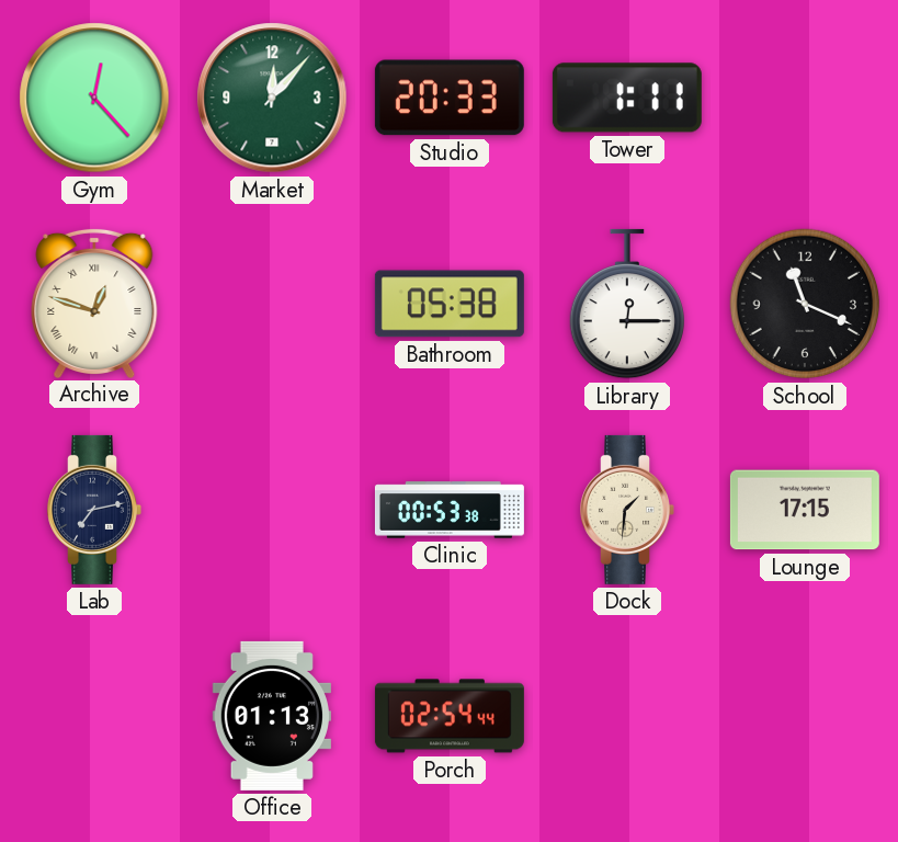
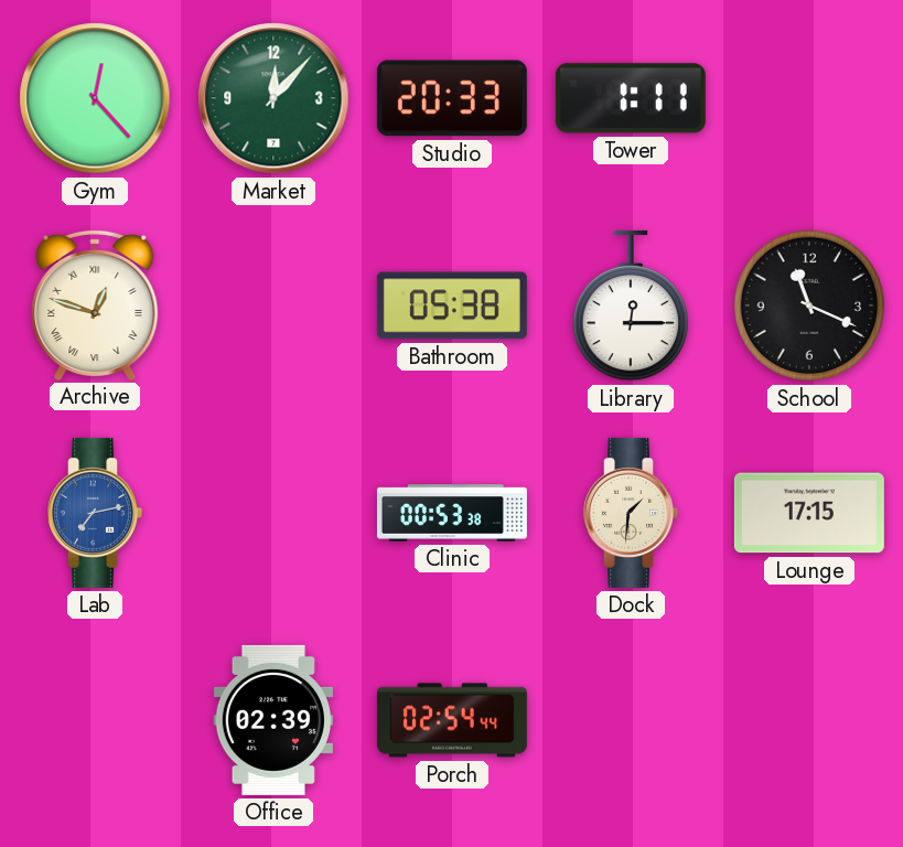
Lab dial: navy -> blue
Office: 01:13 -> 02:39
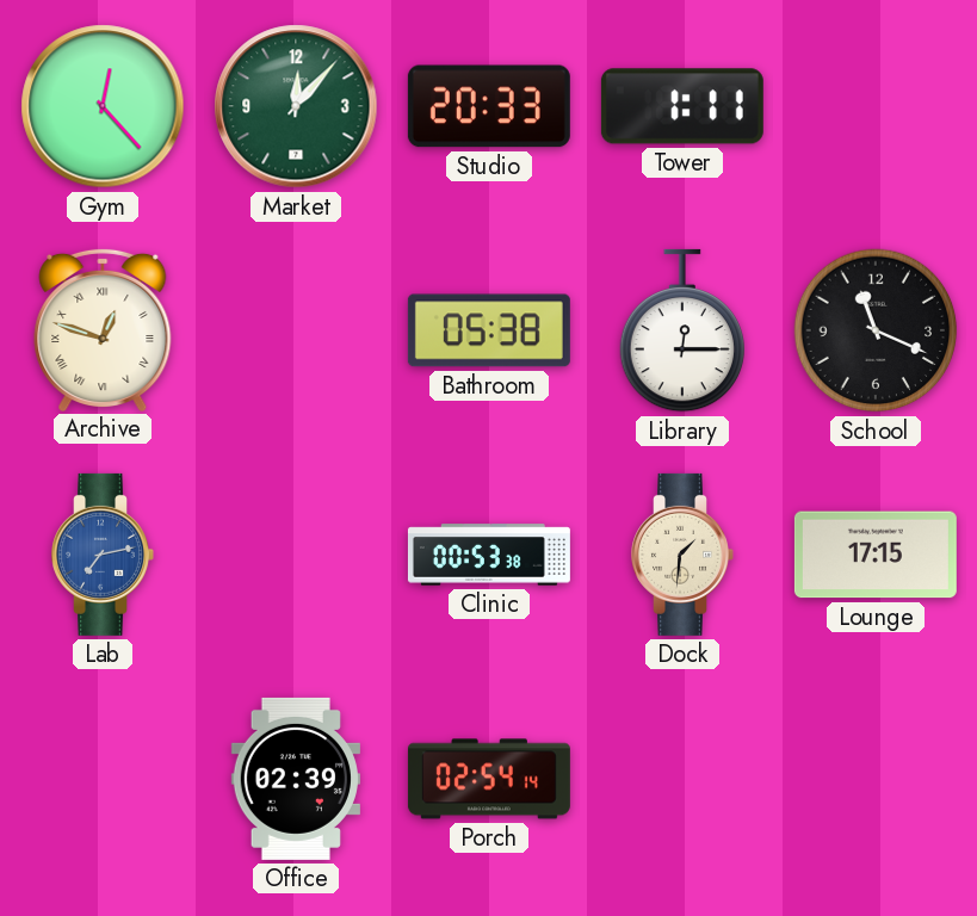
Porch: 02:54:44 -> 02:54:14
